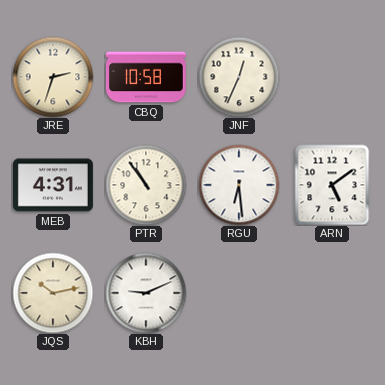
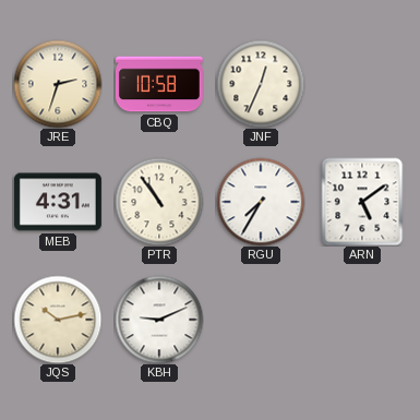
RGU: 6:29 -> 7:35
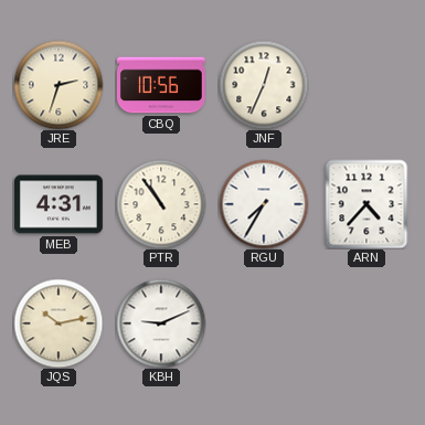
CBQ: 10:58 -> 10:56
ARN: 5:09 -> 4:37
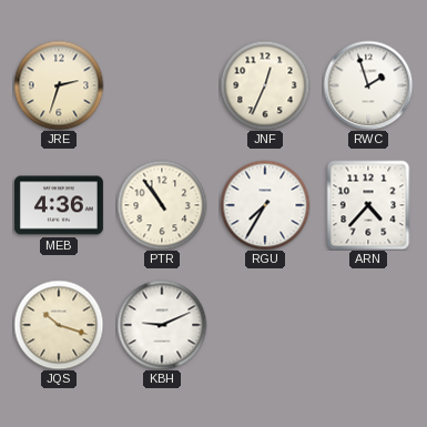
CBQ: 10:56 -> none
RWC: none -> 1:57
MEB: 4:31 -> 4:36
JQS: 10:13 -> 10:18
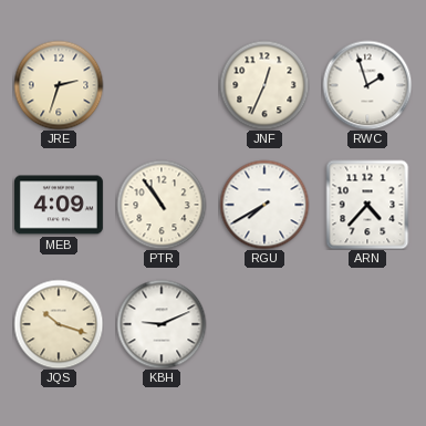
MEB: 4:36 -> 4:09
RGU: 7:35 -> 7:40
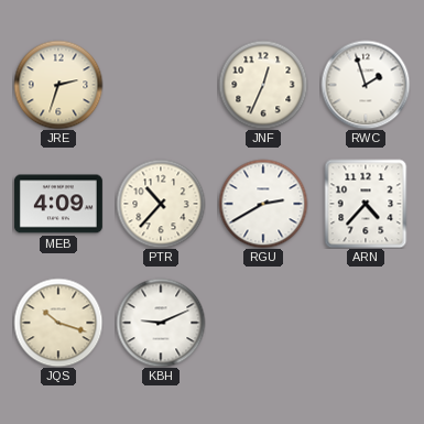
PTR: 10:54 -> 10:37
RGU: 7:40 -> 2:40
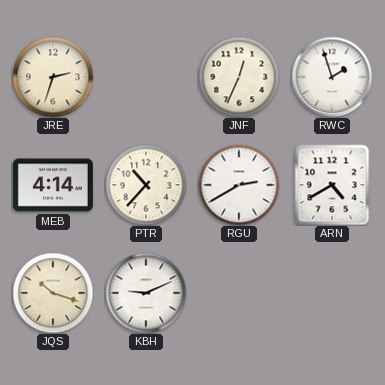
MEB: 4:09 -> 4:14
ARN: 4:37 -> 4:40
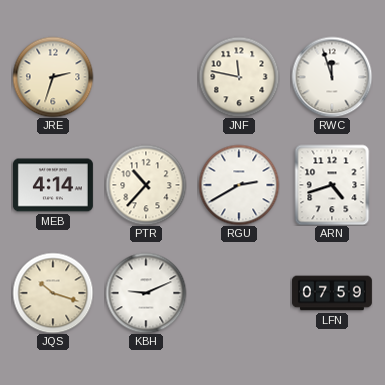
JNF: 12:34 -> 11:47
RWC: 1:57 -> 11:57
ARN: 4:40 -> 4:42
LFN: none -> 07:59
